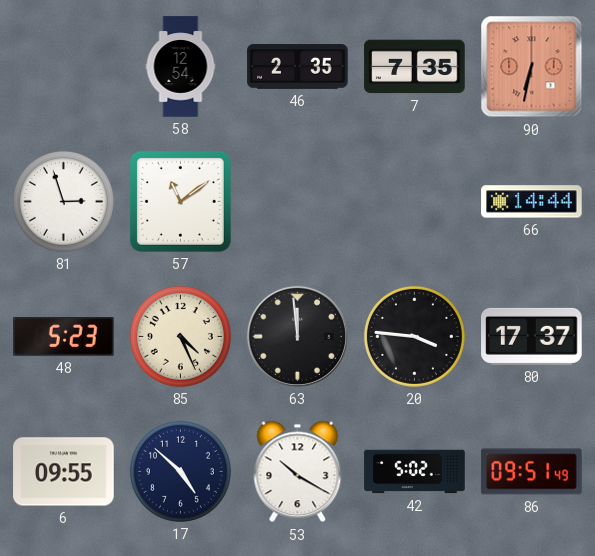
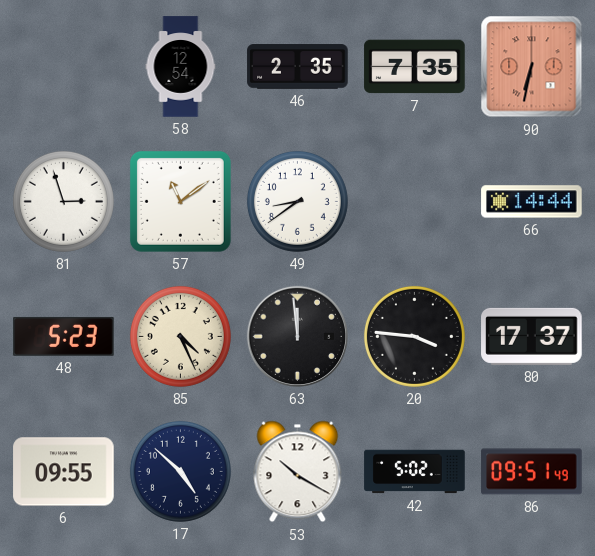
49: none -> 8:39
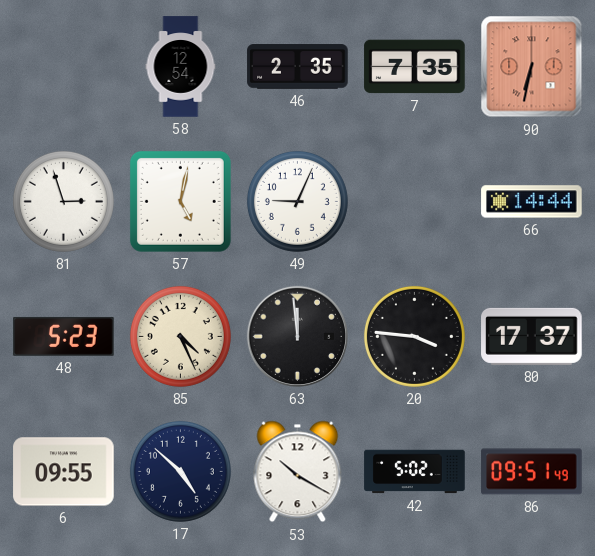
57: 11:09 -> 5:02
49: 8:39 -> 9:04
